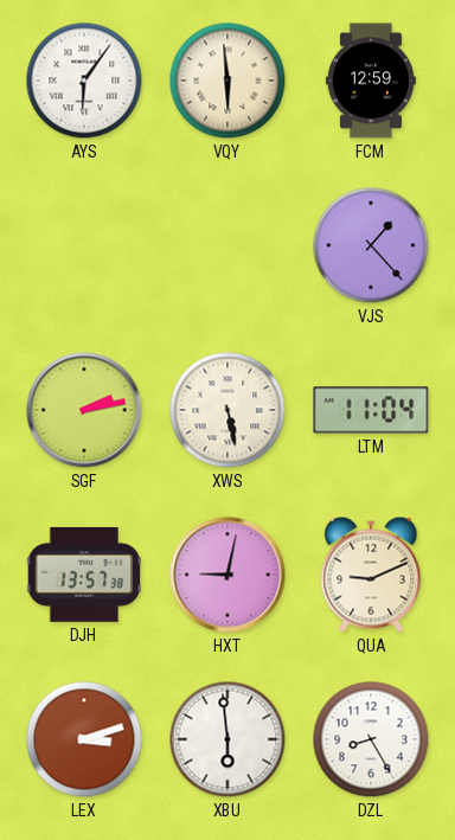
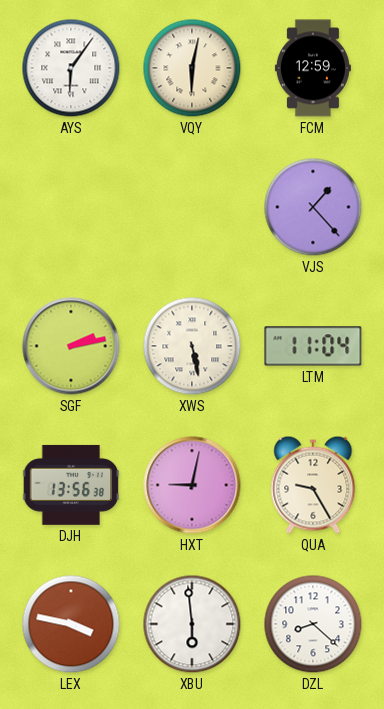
VQY: 5:59 -> 6:02
DJH: 13:57 -> 13:56
QUA: 9:11 -> 9:25
LEX: 3:12 -> 3:47
DZL: 8:25 -> 8:22
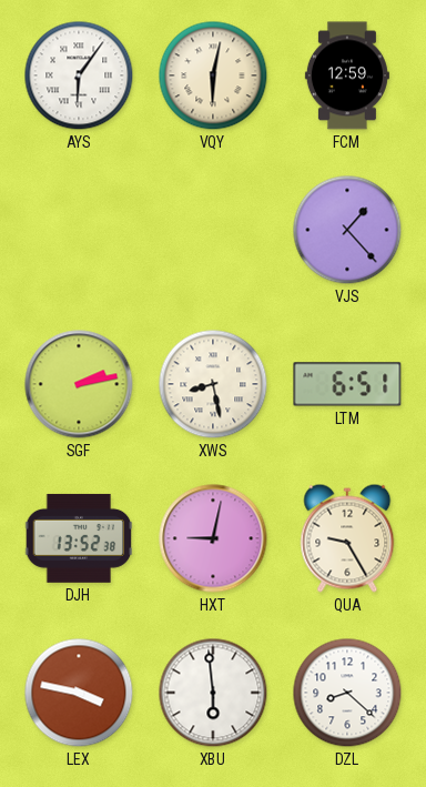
XWS: 5:28 -> 8:28
LTM: 11:04 -> 6:51
DJH: 13:56 -> 13:52
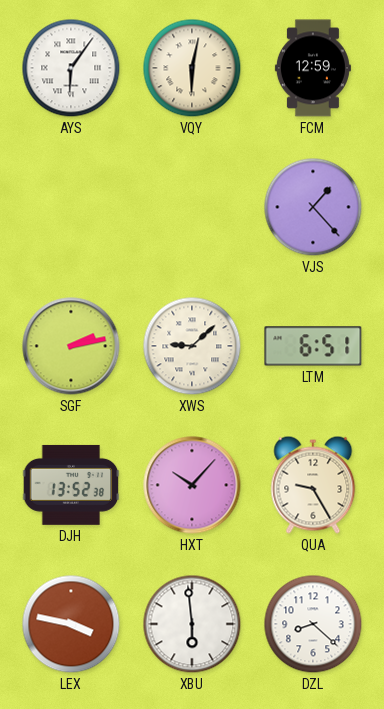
XWS: 8:28 -> 9:08
HXT: 9:02 -> 10:07
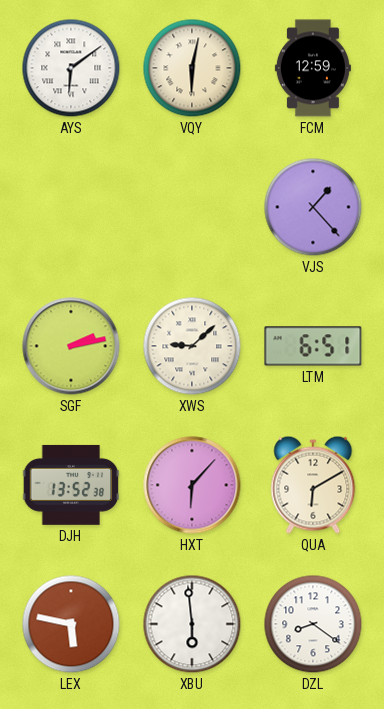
AYS: 6:06 -> 6:09
HXT: 10:07 -> 6:07
QUA: 9:25 -> 6:10
LEX: 3:47 -> 5:47
DZL: 8:22 -> 8:21
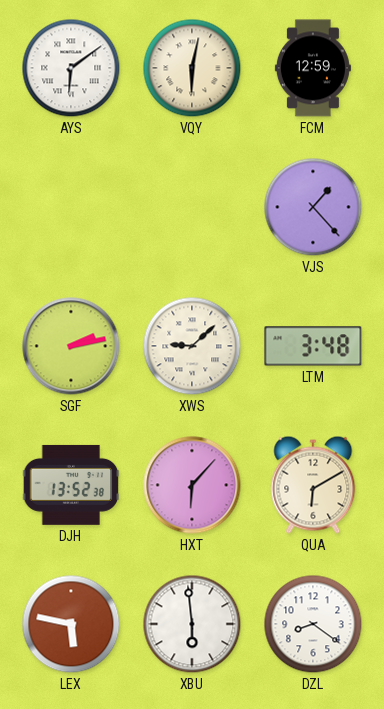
LTM: 6:51 -> 3:48
